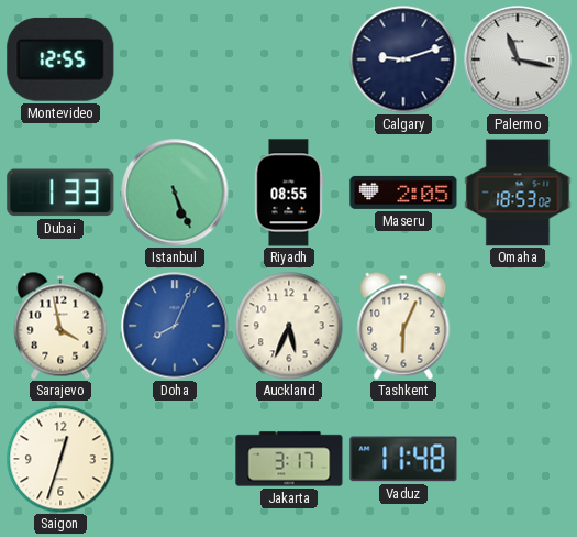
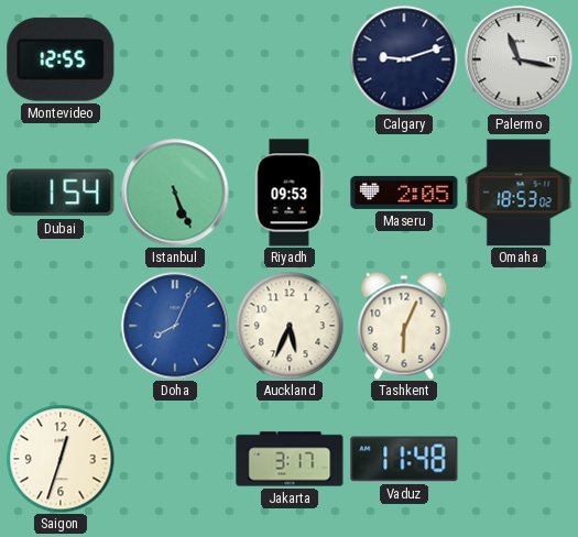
Dubai: 1:33 -> 1:54
Riyadh: 08:55 -> 09:53
Sarajevo: 3:58 -> none
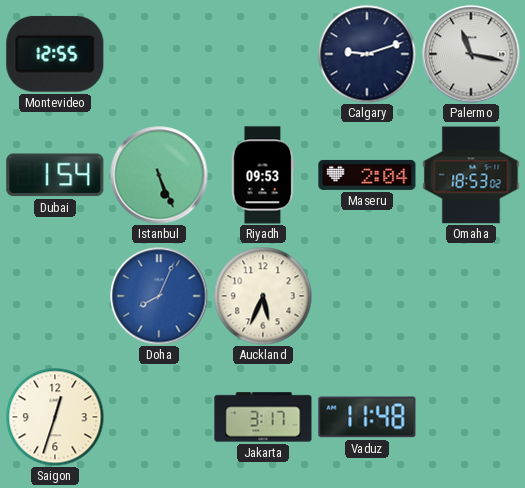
Maseru: 2:05 -> 2:04
Tashkent: 6:04 -> none
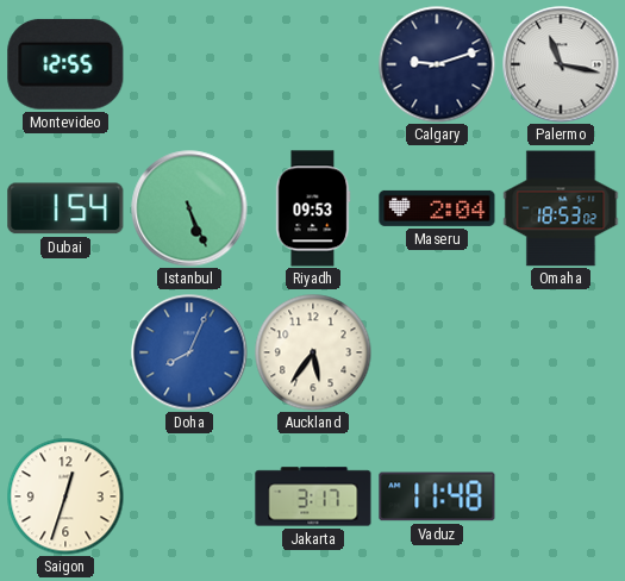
Auckland: 5:34 -> 5:36
